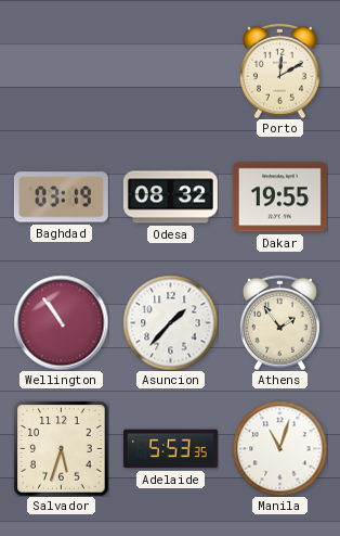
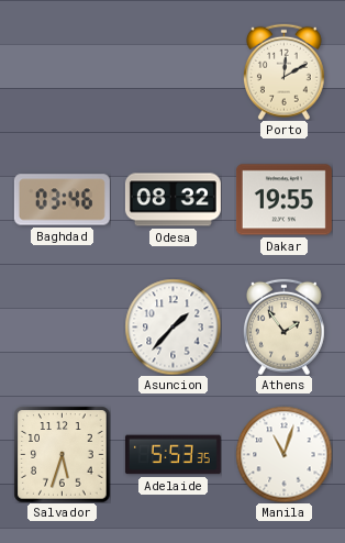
Baghdad: 03:19 -> 03:46
Wellington: 10:54 -> none
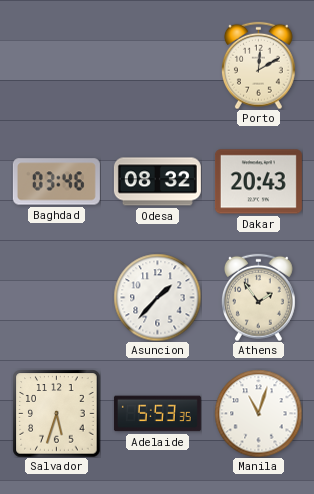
Dakar: 19:55 -> 20:43
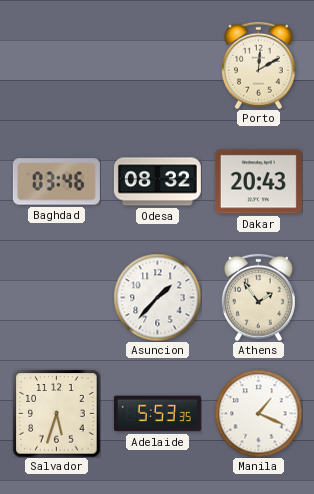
Manila: 11:03 -> 1:19
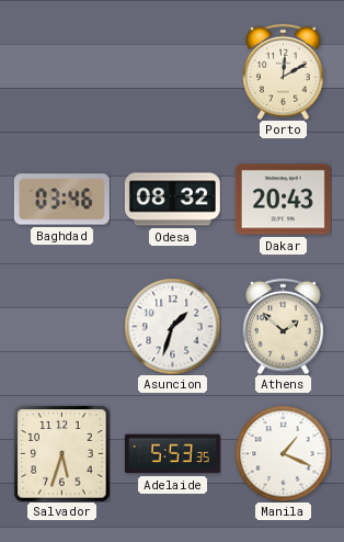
Asuncion: 1:37 -> 1:33
Athens: 1:54 -> 1:52
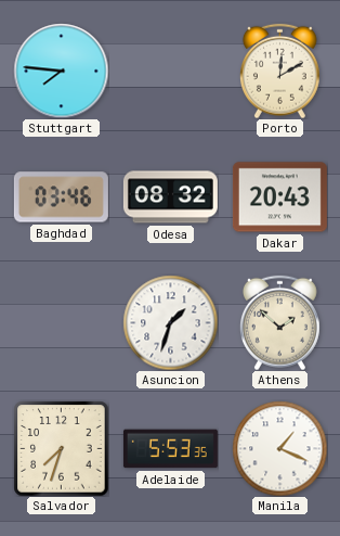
Stuttgart: none -> 7:46
Salvador: 5:33 -> 7:33
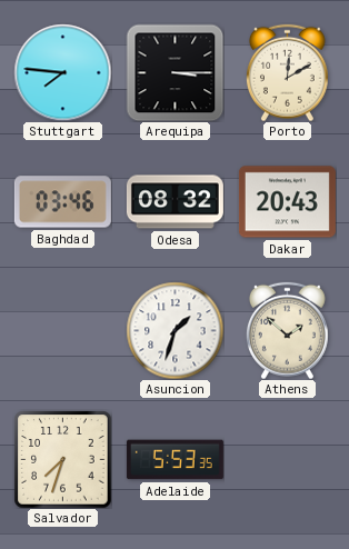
Arequipa: none -> 3:15
Manila: 1:19 -> none
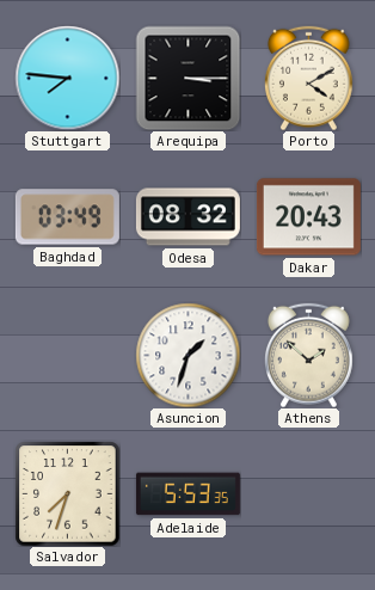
Porto: 12:10 -> 4:10
Baghdad: 03:46 -> 03:49
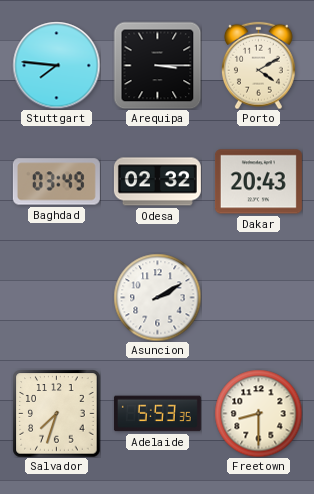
Odesa: 08:32 -> 02:32
Asuncion: 1:33 -> 2:10
Athens: 1:52 -> none
Freetown: none -> 8:30
